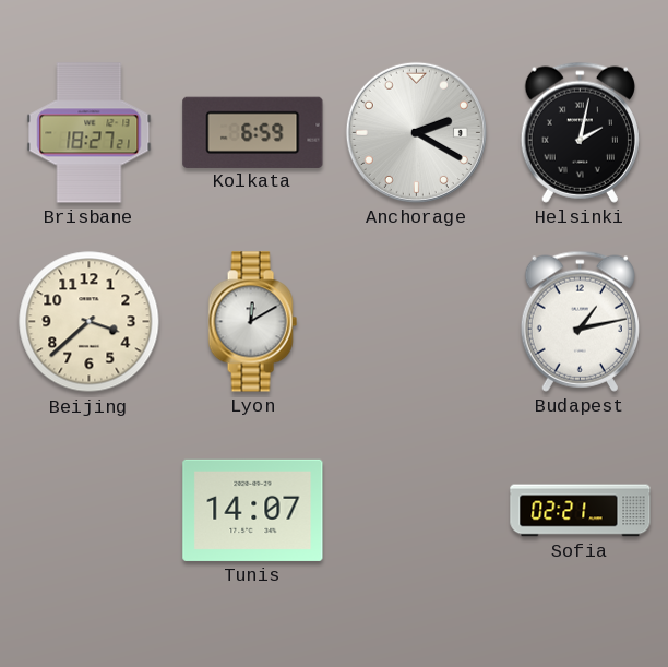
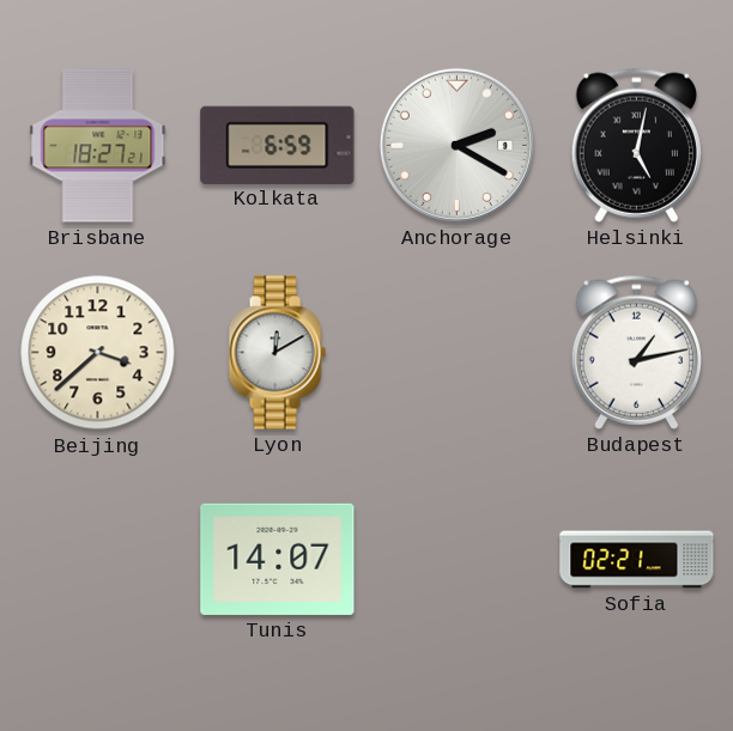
Helsinki: 2:02 -> 5:02
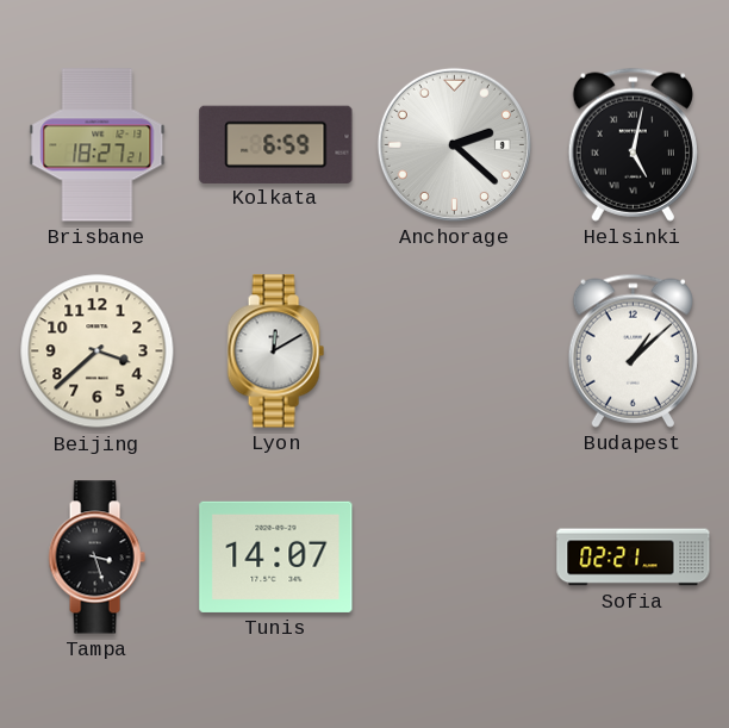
Anchorage: 2:20 -> 2:22
Budapest: 1:13 -> 1:08
Tampa: none -> 3:27
